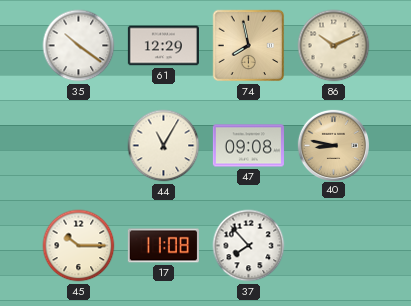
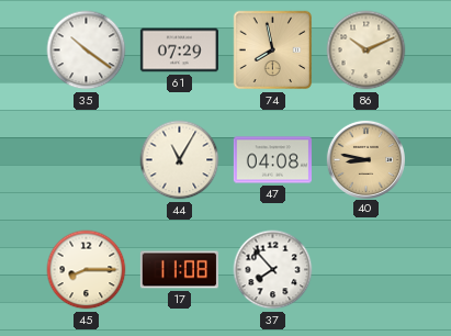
61: 12:29 -> 07:29
47: 09:08 -> 04:08
45: 10:15 -> 8:15
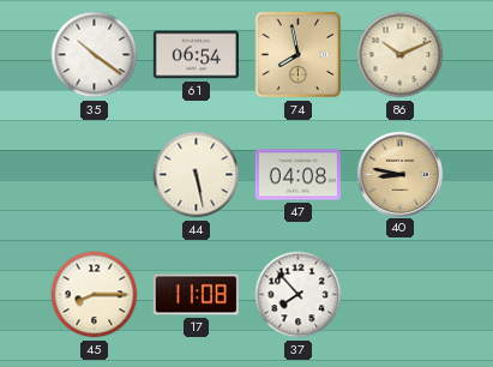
61: 07:29 -> 06:54
44: 11:05 -> 5:28
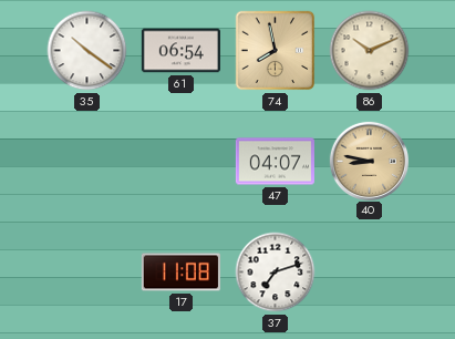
44: 5:28 -> none
47: 04:08 -> 04:07
45: 8:15 -> none
37: 7:53 -> 7:12
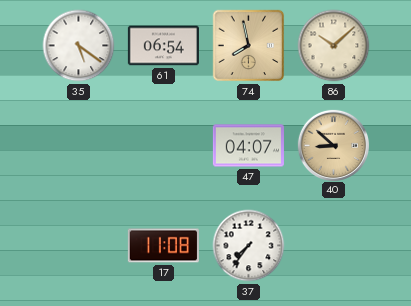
35: 10:21 -> 5:21
86: 10:11 -> 10:08
40: 8:47 -> 8:52
37: 7:12 -> 7:36
